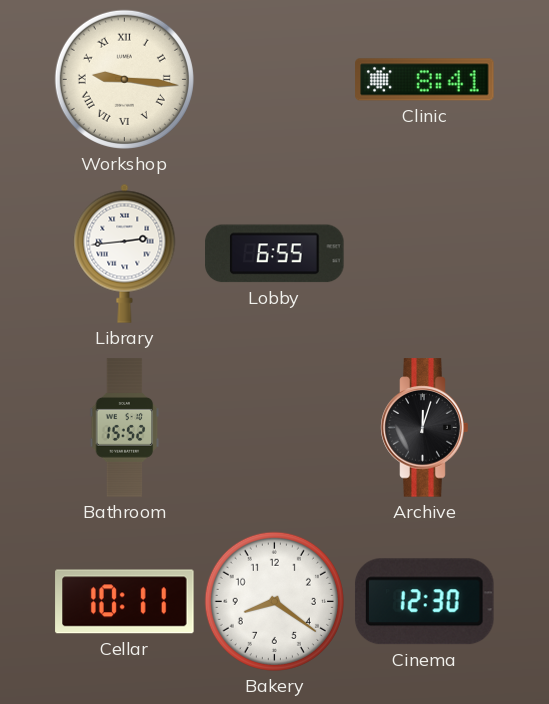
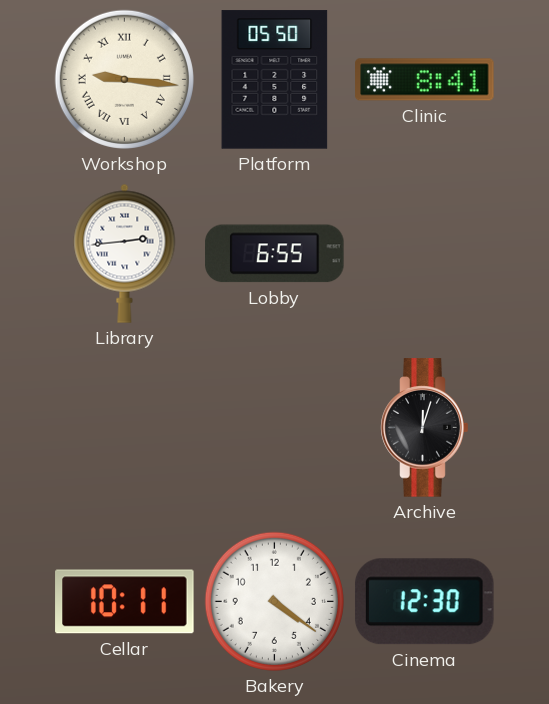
Platform: none -> 05:50
Bathroom: 15:52 -> none
Bakery: 8:21 -> 4:21
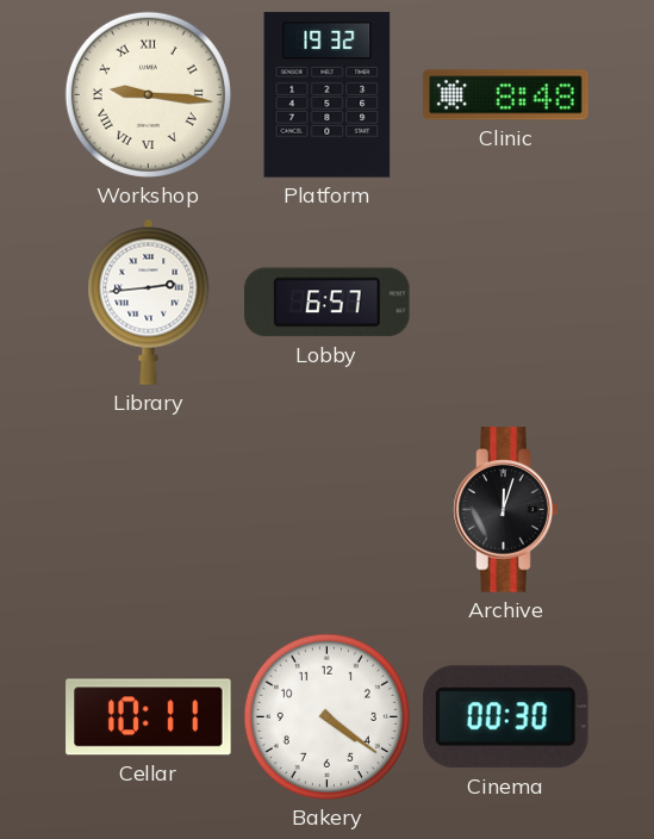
Platform: 05:50 -> 19:32
Clinic: 8:41 -> 8:48
Lobby: 6:55 -> 6:57
Cinema: 12:30 -> 00:30
